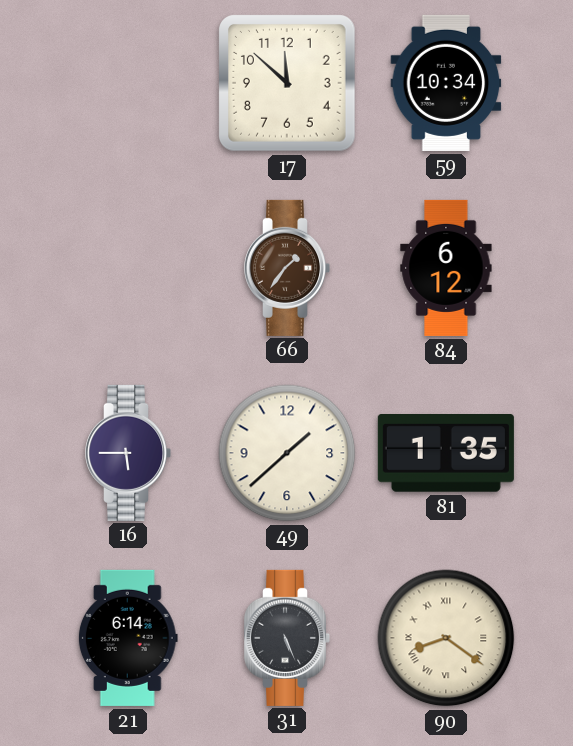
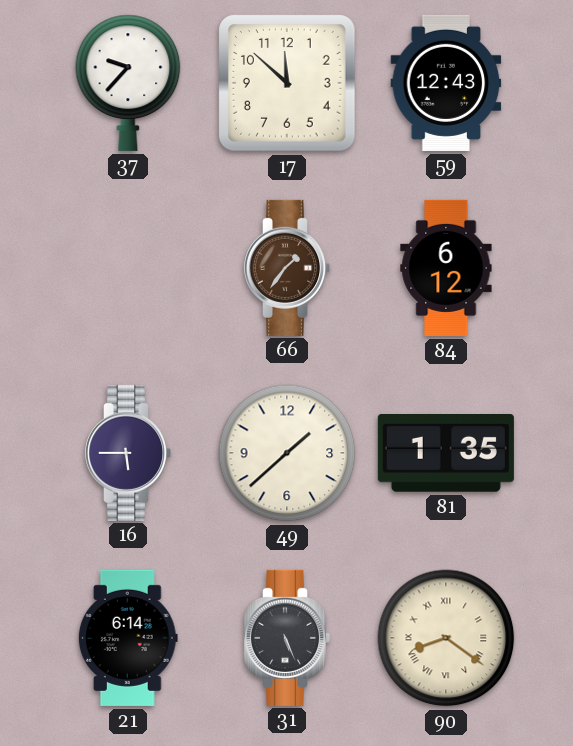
37: none -> 9:37
59: 10:34 -> 12:43
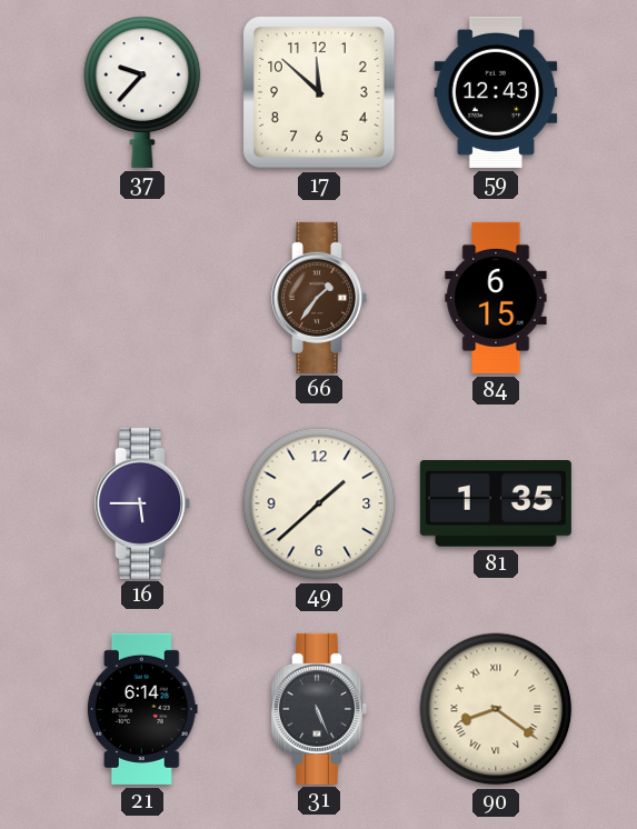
84: 6:12 -> 6:15
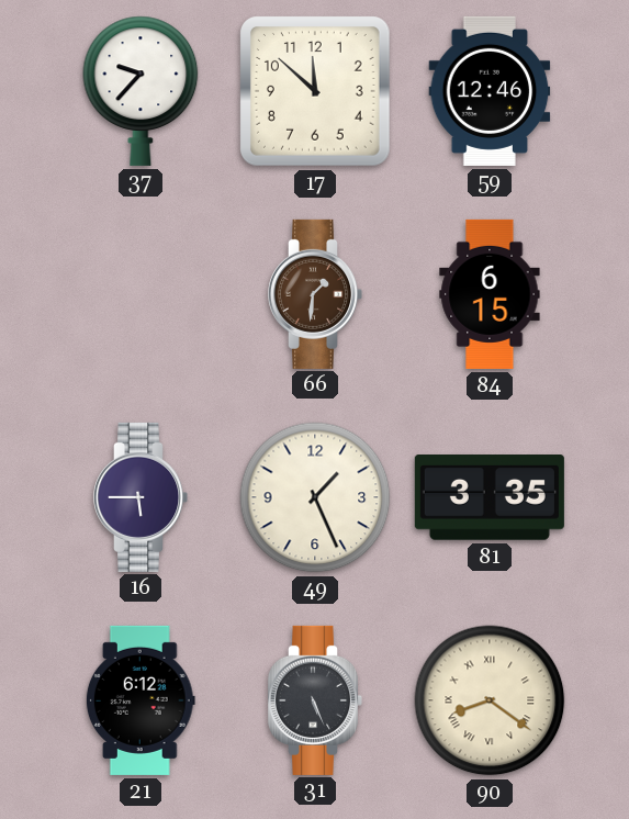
59: 12:43 -> 12:46
66: 1:36 -> 1:31
49: 1:38 -> 1:26
81: 1:35 -> 3:35
21: 6:14 -> 6:12
